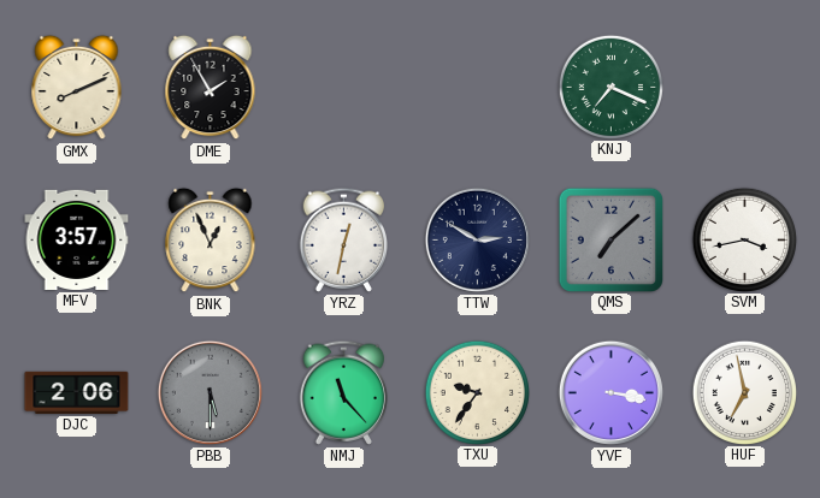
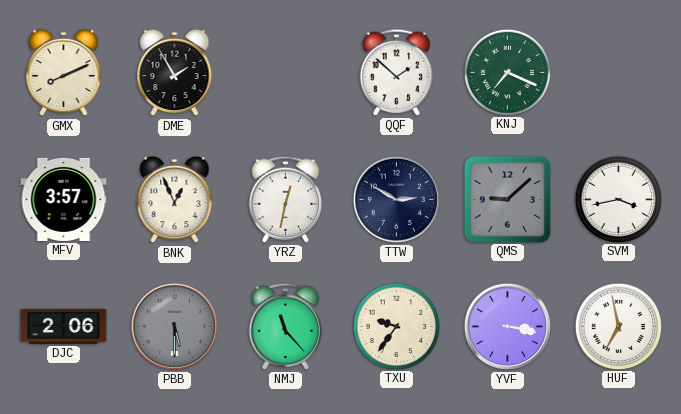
QQF: none -> 1:52
QMS: 7:08 -> 9:08
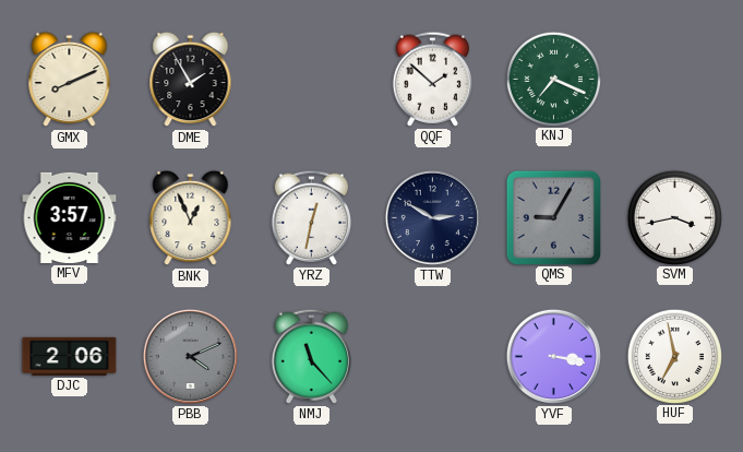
QMS: 9:08 -> 9:05
PBB: 5:30 -> 4:11
TXU: 9:36 -> none
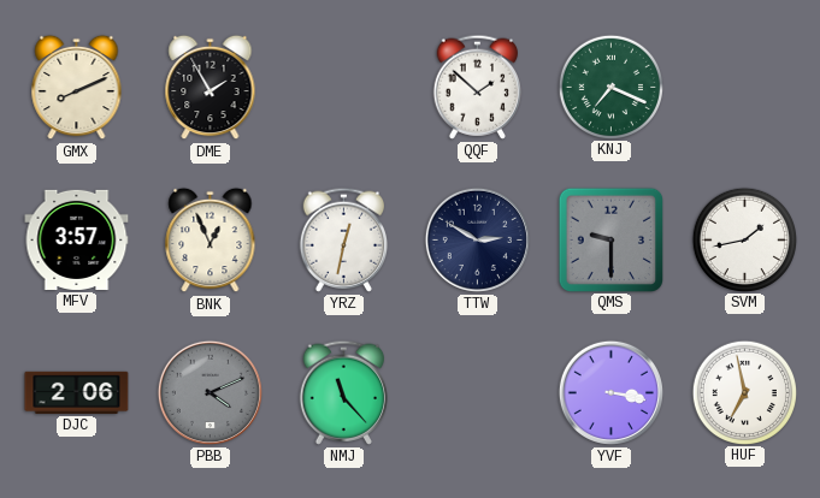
QMS: 9:05 -> 9:30
SVM: 3:43 -> 1:43
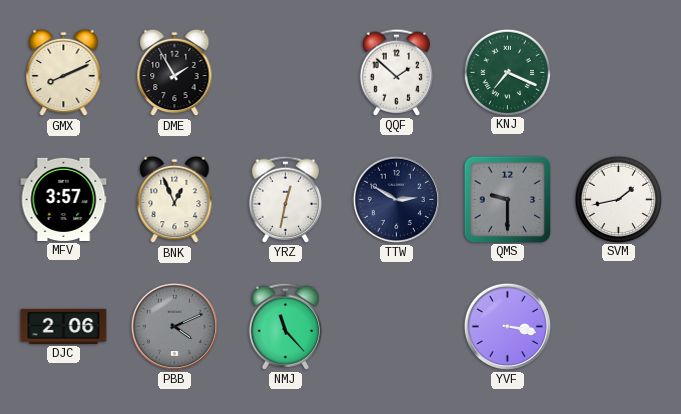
HUF: 6:58 -> none
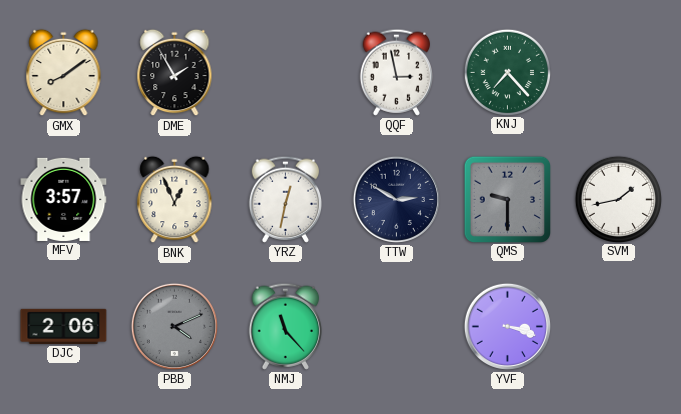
GMX: 8:11 -> 8:09
QQF: 1:52 -> 2:58
KNJ: 7:19 -> 7:23
YVF: 3:17 -> 3:18
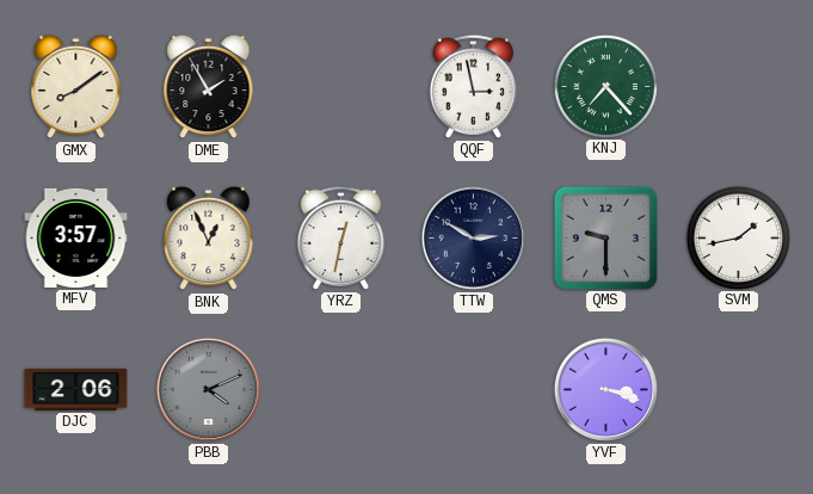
NMJ: 11:23 -> none
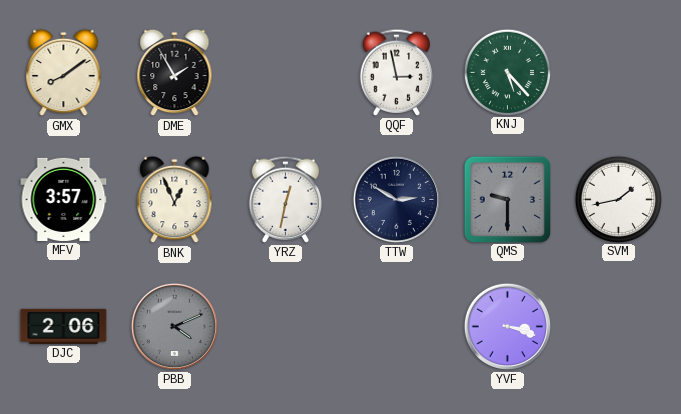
KNJ: 7:23 -> 5:23
